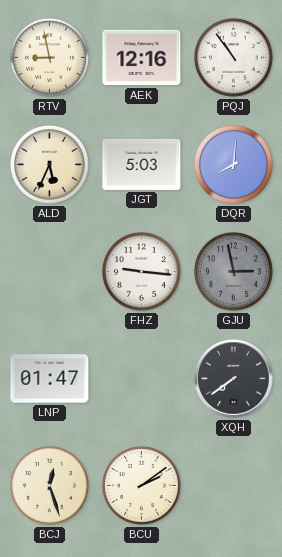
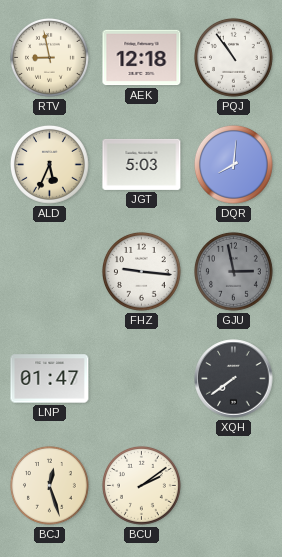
AEK: 12:16 -> 12:18
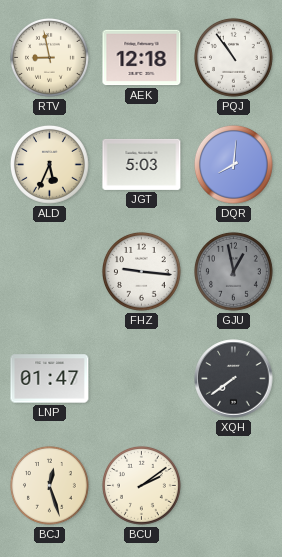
GJU: 2:58 -> 12:58
